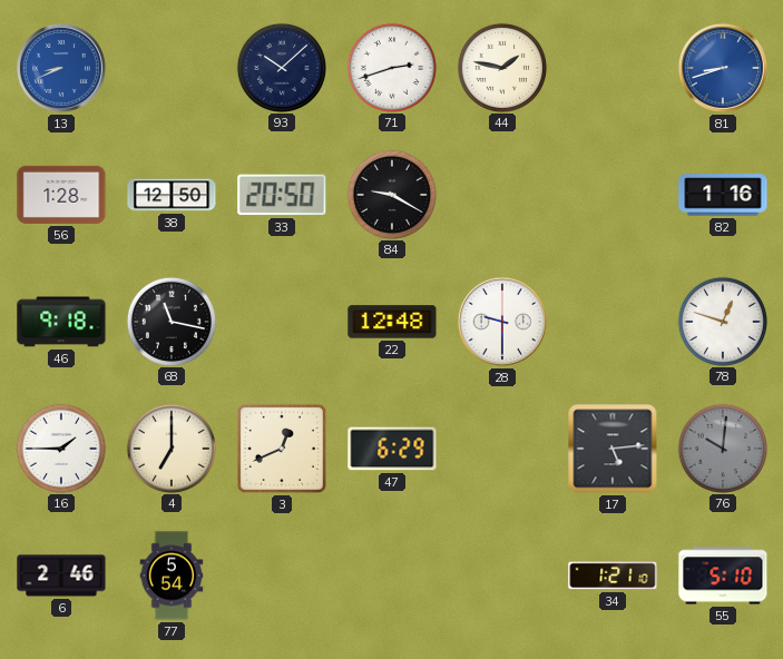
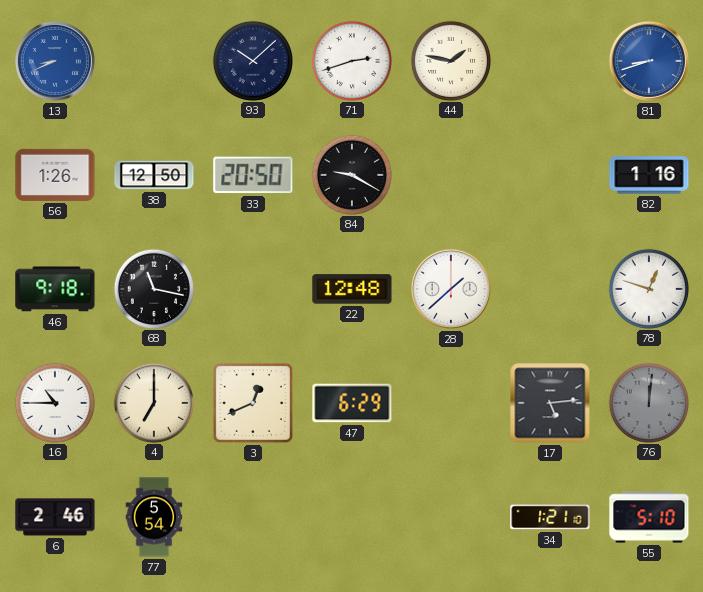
56: 1:28 -> 1:26
28: 9:30 -> 1:38
16: 1:45 -> 10:45
76: 10:01 -> 12:01
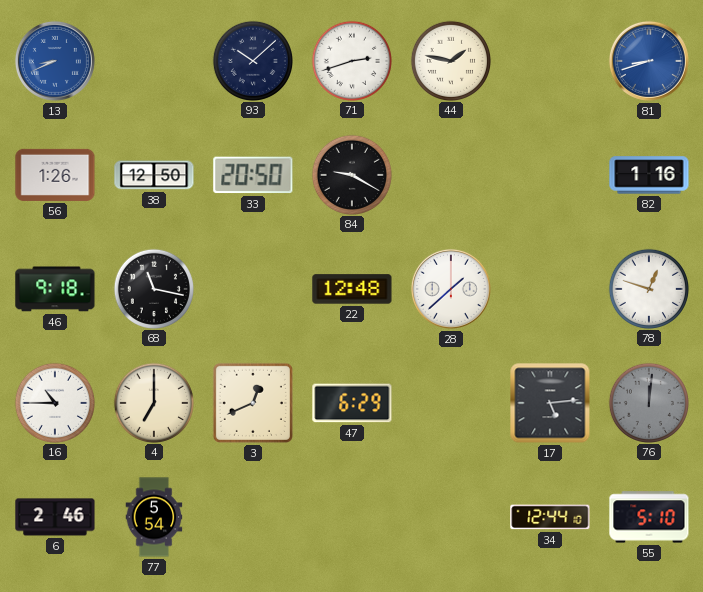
34: 1:21 -> 12:44
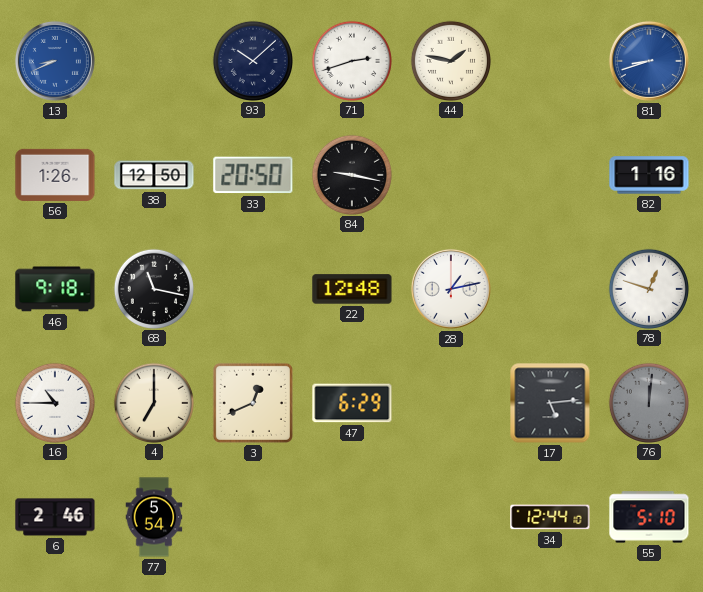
84: 9:20 -> 9:17
28: 1:38 -> 1:13
